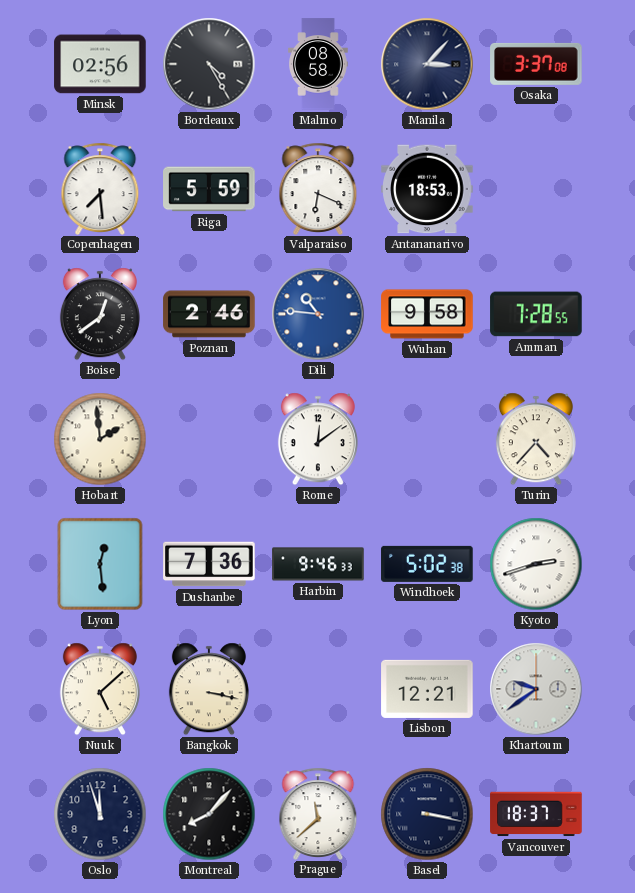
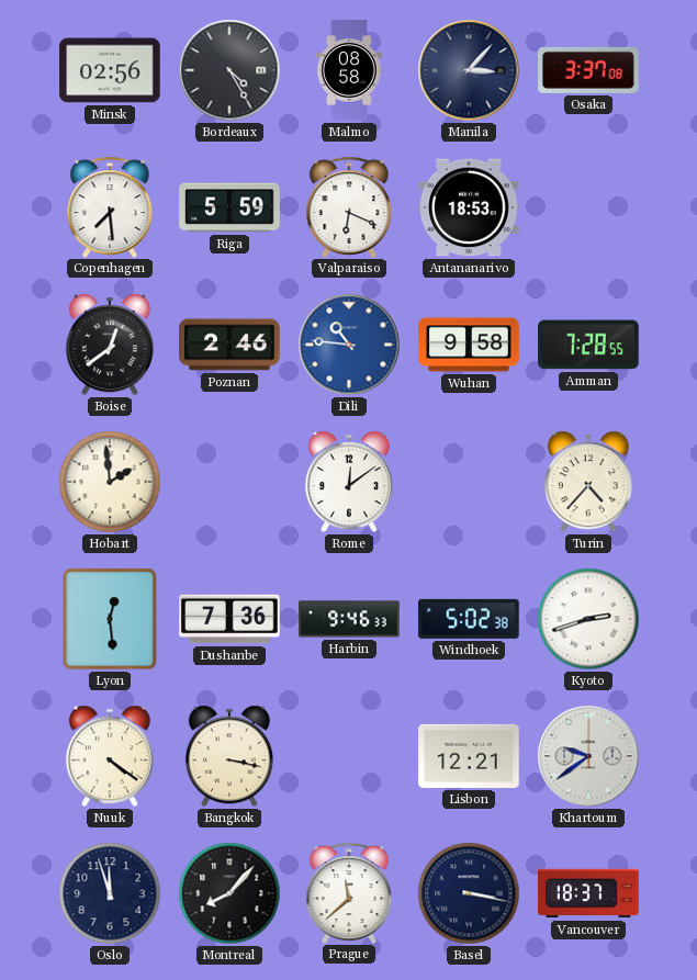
Nuuk: 5:08 -> 4:21
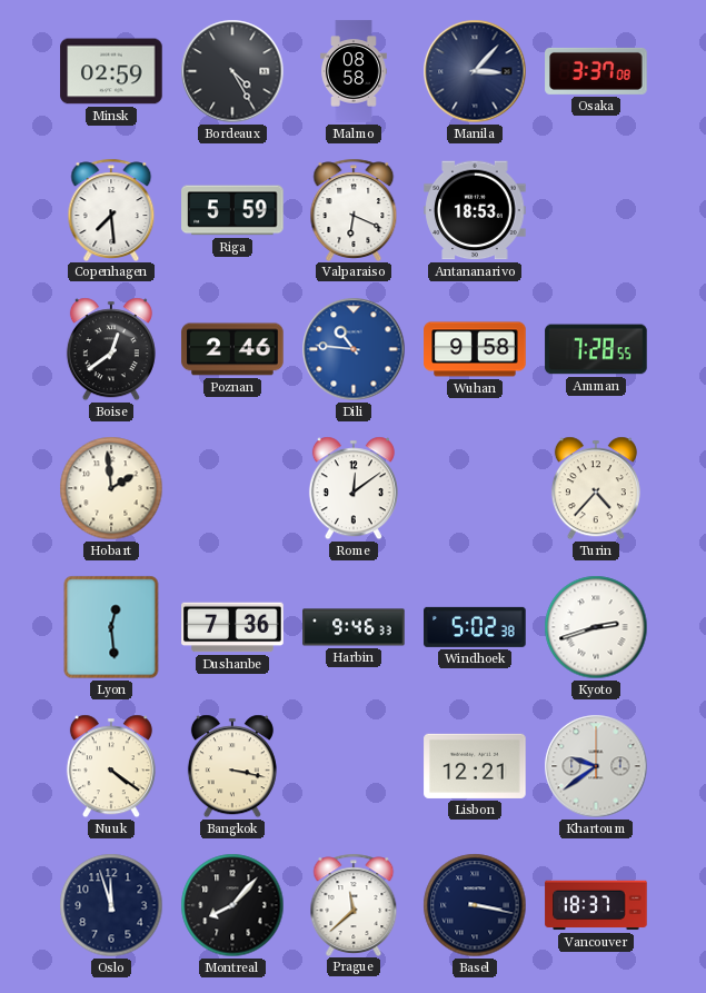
Minsk: 02:56 -> 02:59
